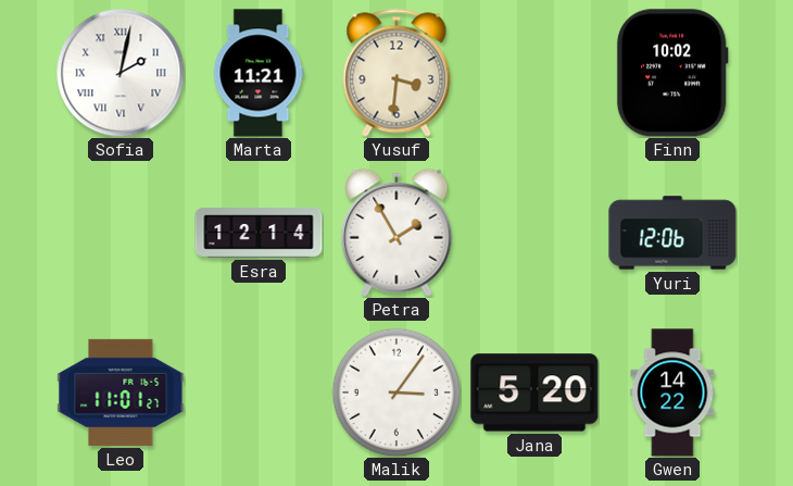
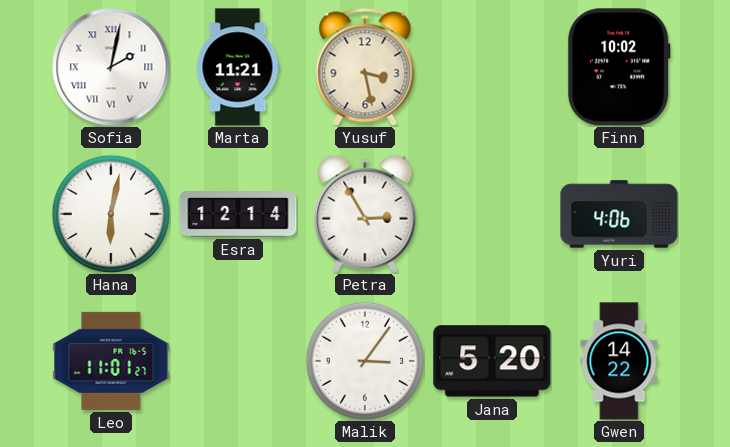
Yusuf: 3:31 -> 3:28
Hana: none -> 6:02
Petra: 1:55 -> 2:55
Yuri: 12:06 -> 4:06
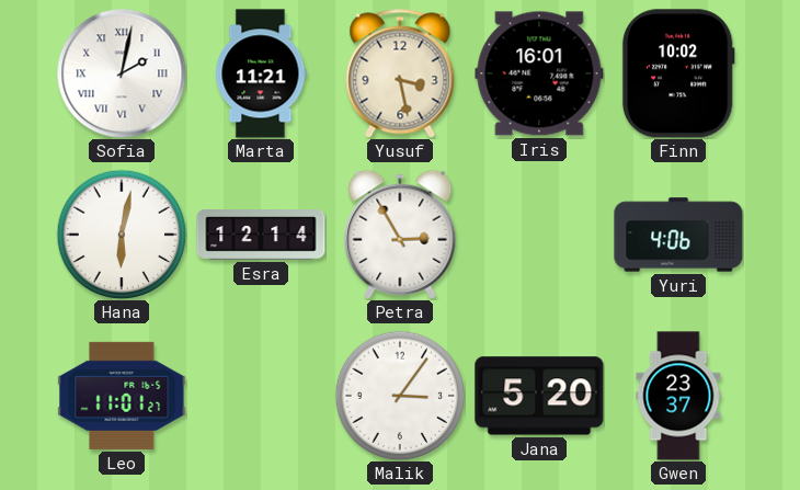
Iris: none -> 16:01
Gwen: 14:22 -> 23:37
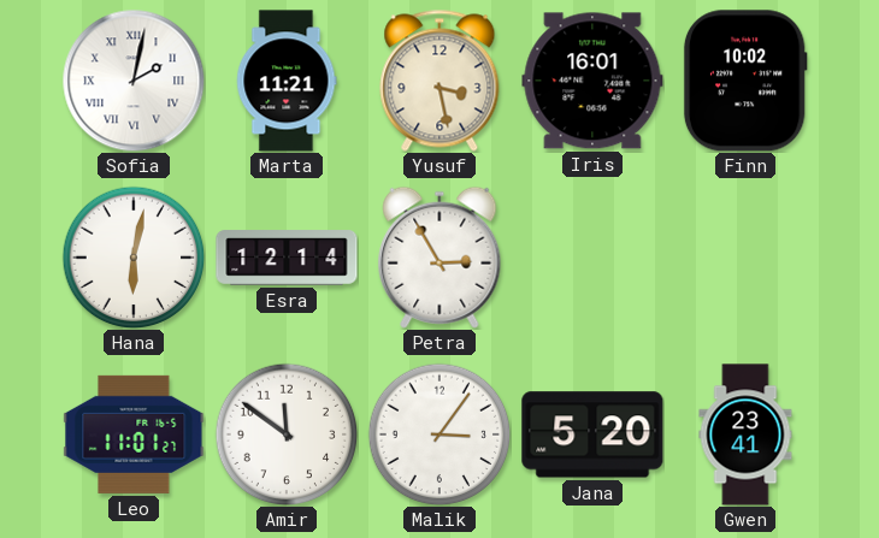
Yuri: 4:06 -> none
Amir: none -> 11:51
Gwen: 23:37 -> 23:41
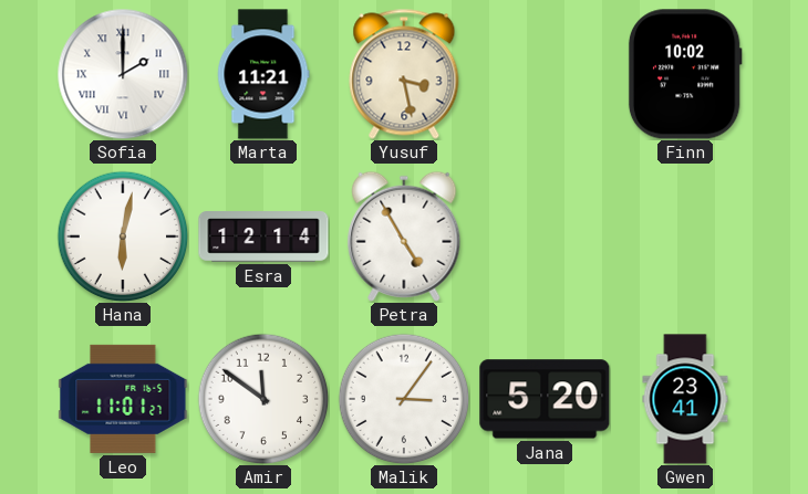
Sofia: 2:02 -> 2:00
Iris: 16:01 -> none
Petra: 2:55 -> 4:55
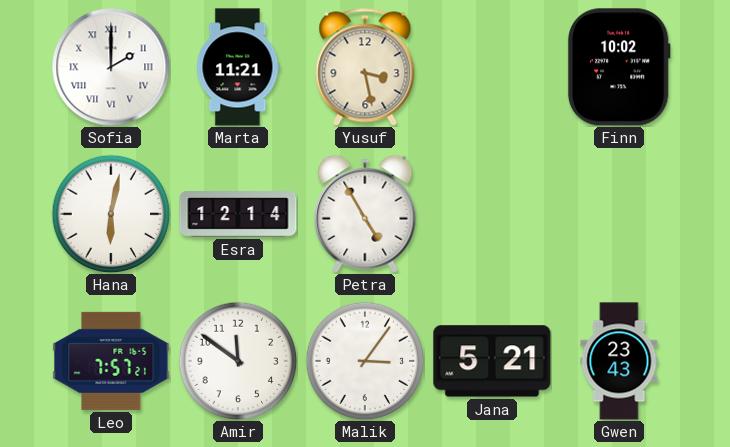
Leo: 11:01 -> 7:57
Jana: 5:20 -> 5:21
Gwen: 23:41 -> 23:43
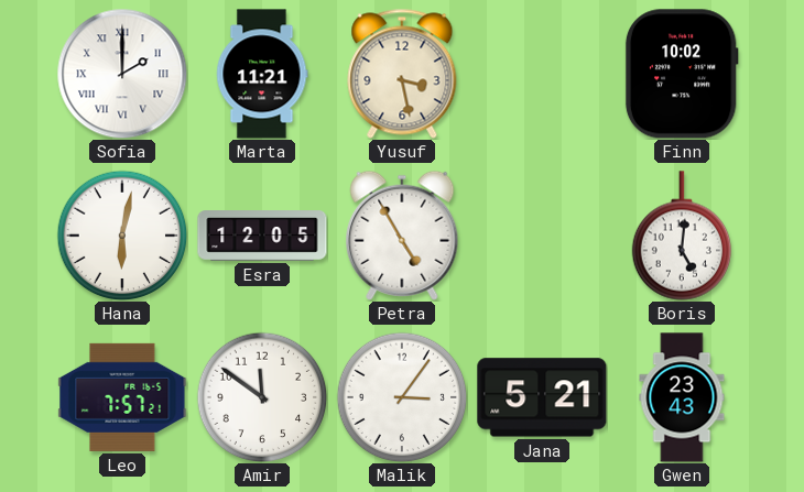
Esra: 12:14 -> 12:05
Boris: none -> 5:01
